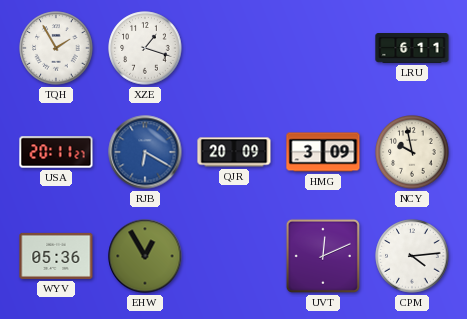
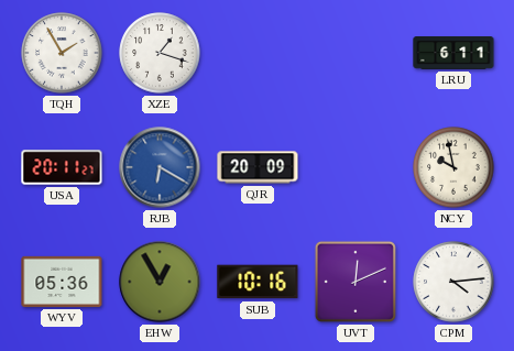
HMG: 3:09 -> none
SUB: none -> 10:16
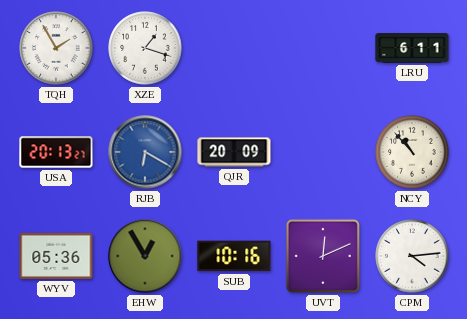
USA: 20:11 -> 20:13
NCY: 9:58 -> 10:53
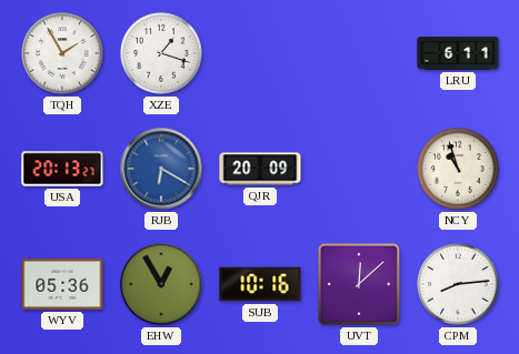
NCY: 10:53 -> 10:57
UVT: 12:11 -> 12:08
CPM: 4:14 -> 8:14
